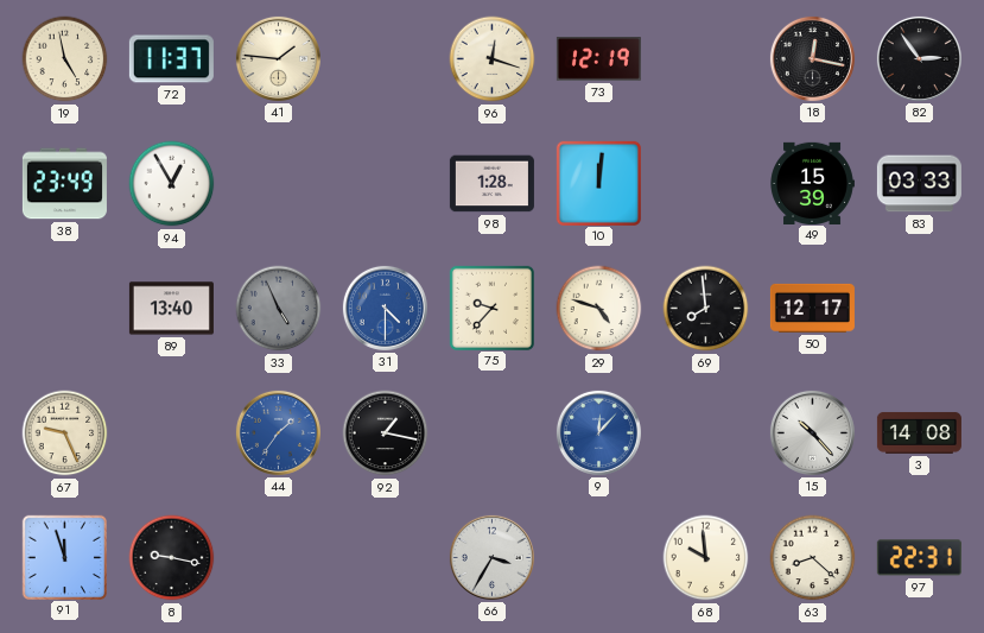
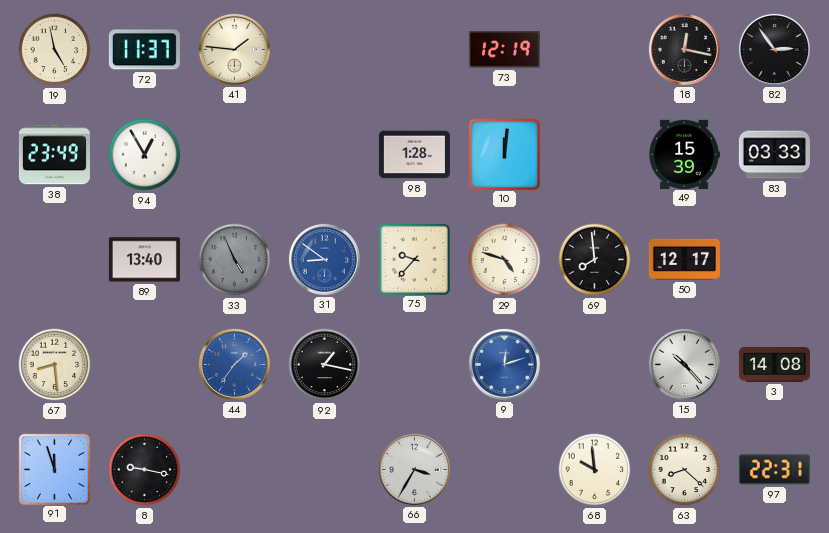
96: 12:18 -> none
31: 4:30 -> 8:51
67: 9:26 -> 8:29
9: 12:07 -> 12:12
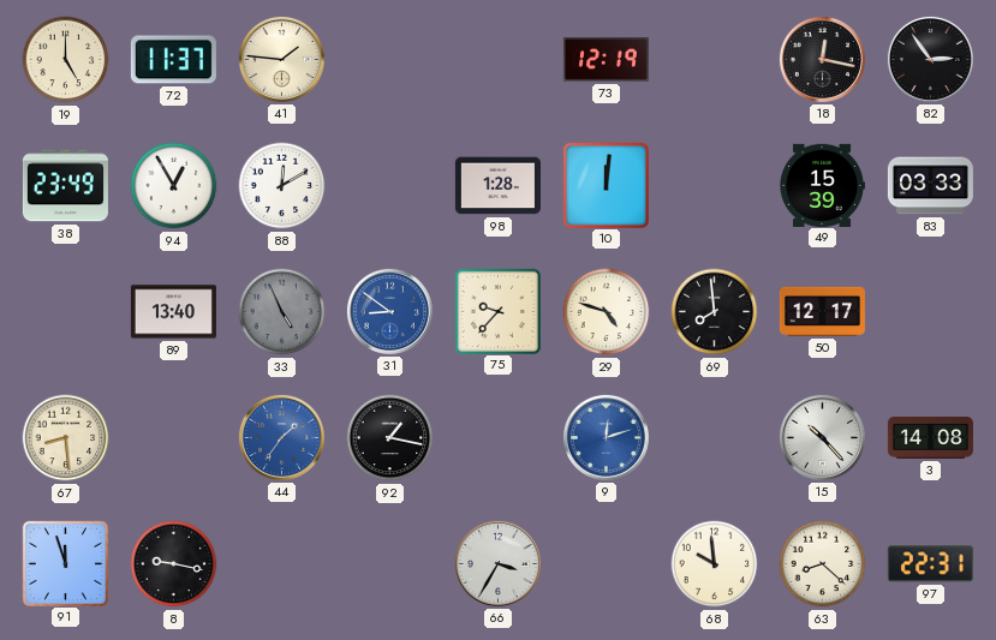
19: 4:58 -> 5:00
88: none -> 12:10
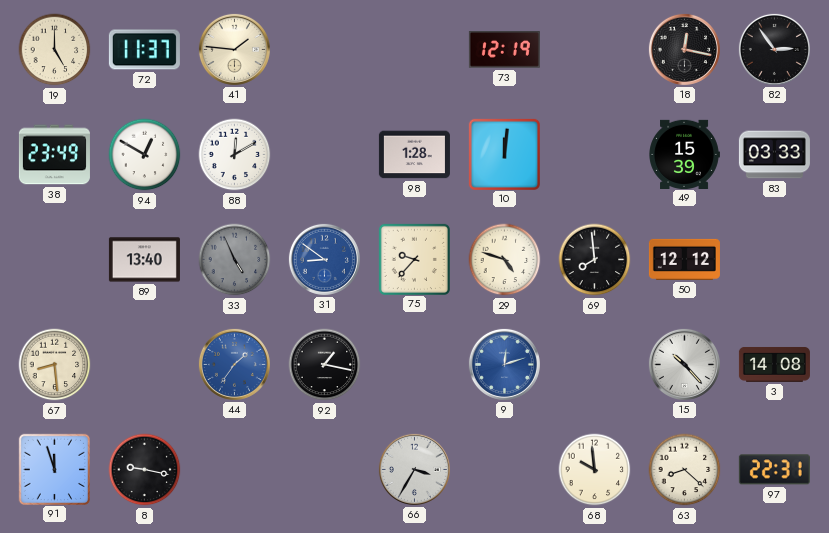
94: 12:55 -> 12:50
50: 12:17 -> 12:12
